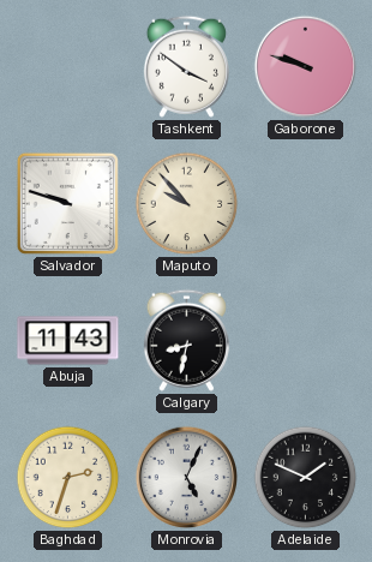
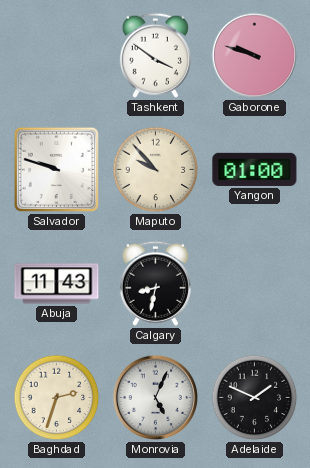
Yangon: none -> 01:00
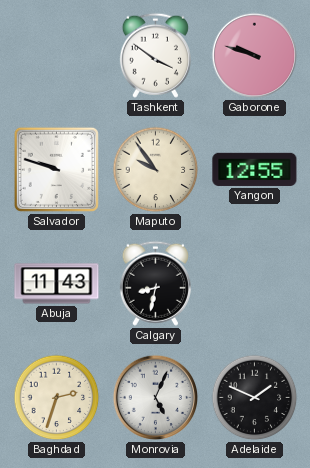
Maputo: 9:53 -> 9:54
Yangon: 01:00 -> 12:55
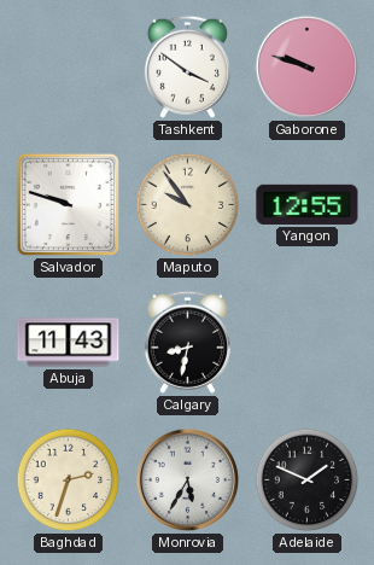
Monrovia: 5:04 -> 5:35
